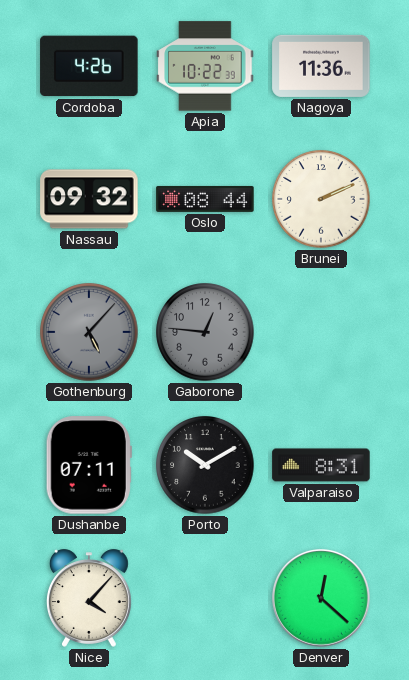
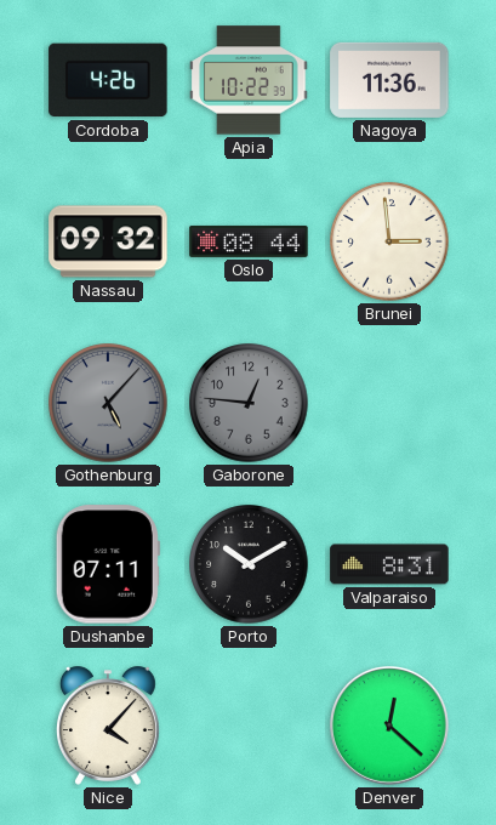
Brunei: 2:11 -> 2:59
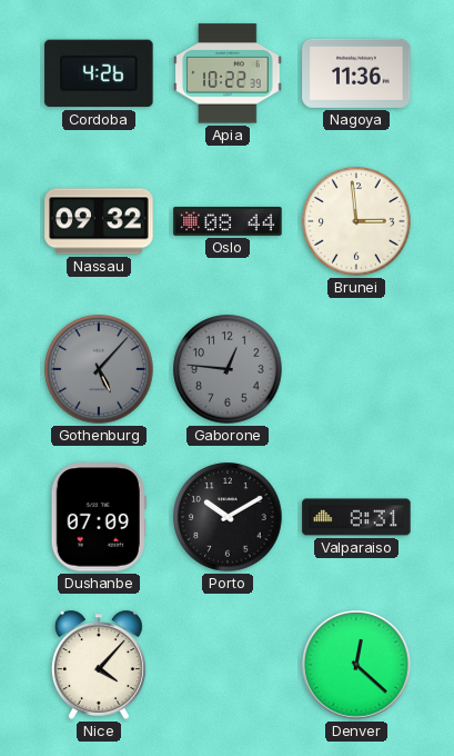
Dushanbe: 07:11 -> 07:09
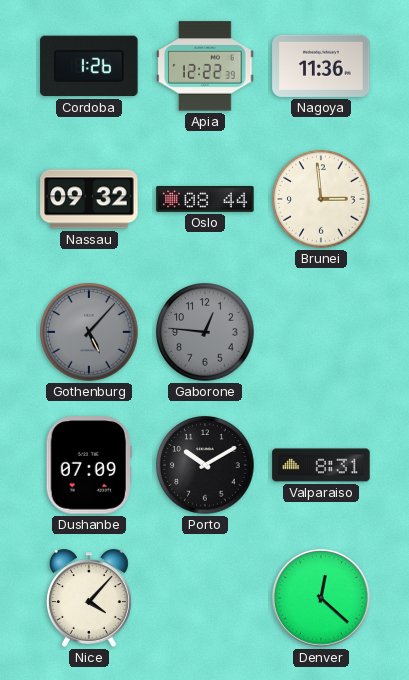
Cordoba: 4:26 -> 1:26
Apia: 10:22 -> 12:22
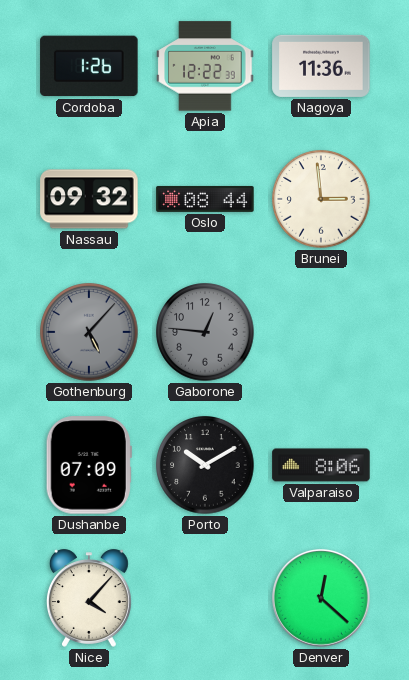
Valparaiso: 8:31 -> 8:06
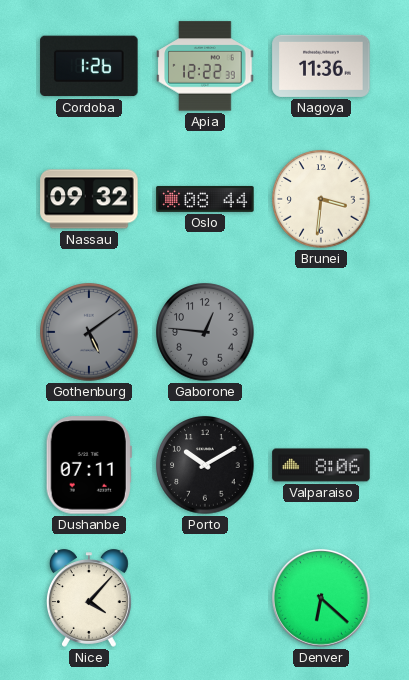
Brunei: 2:59 -> 3:31
Gothenburg: 5:07 -> 5:09
Dushanbe: 07:09 -> 07:11
Denver: 12:22 -> 6:22
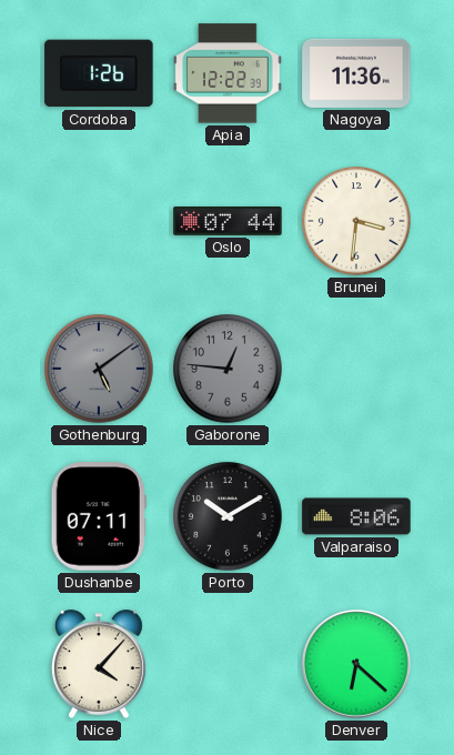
Nassau: 09:32 -> none
Oslo: 08:44 -> 07:44
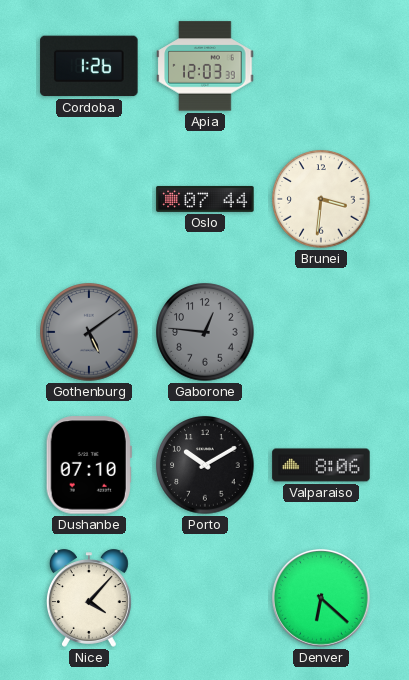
Apia: 12:22 -> 12:03
Nagoya: 11:36 -> none
Dushanbe: 07:11 -> 07:10
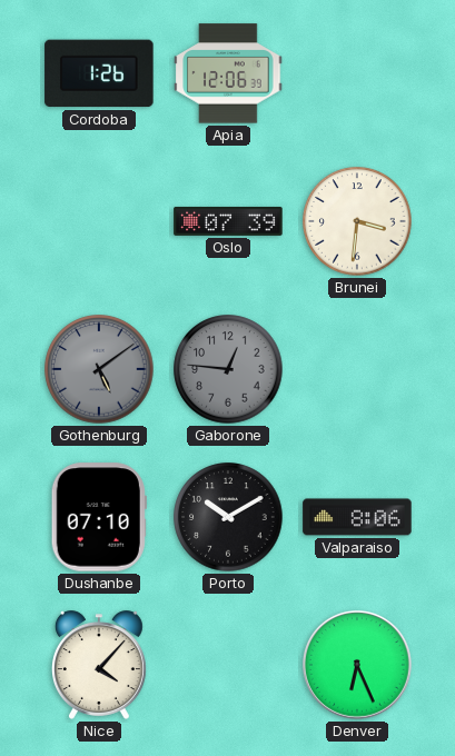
Apia: 12:03 -> 12:06
Oslo: 07:44 -> 07:39
Denver: 6:22 -> 6:26
